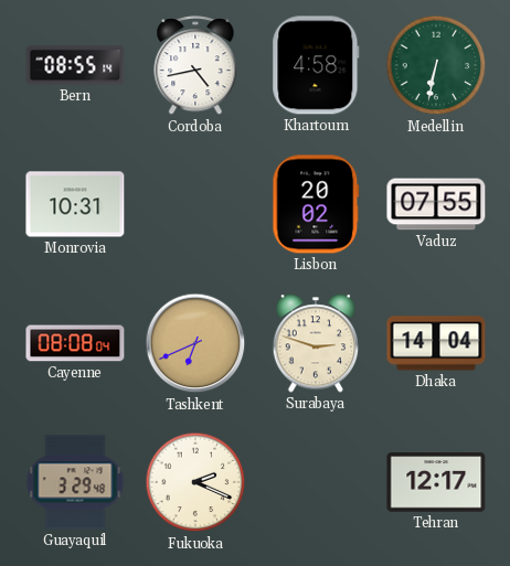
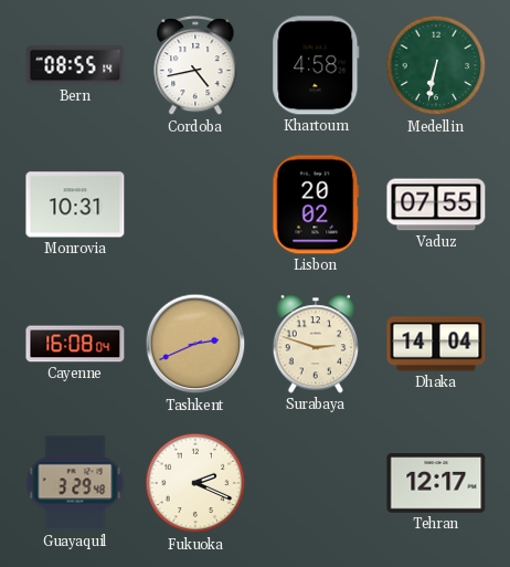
Cayenne: 08:08 -> 16:08
Tashkent: 6:41 -> 2:41
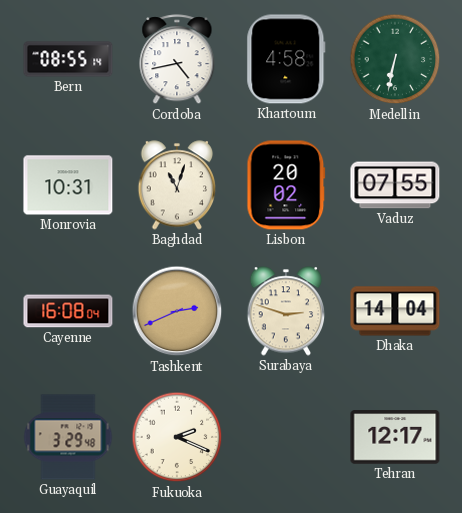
Baghdad: none -> 11:03
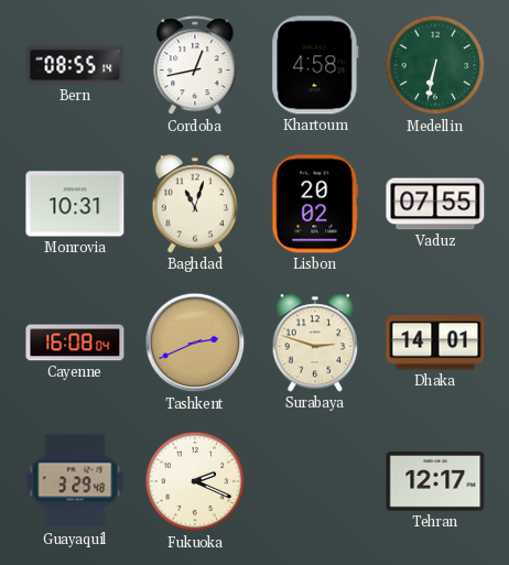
Cordoba: 4:43 -> 12:43
Dhaka: 14:04 -> 14:01
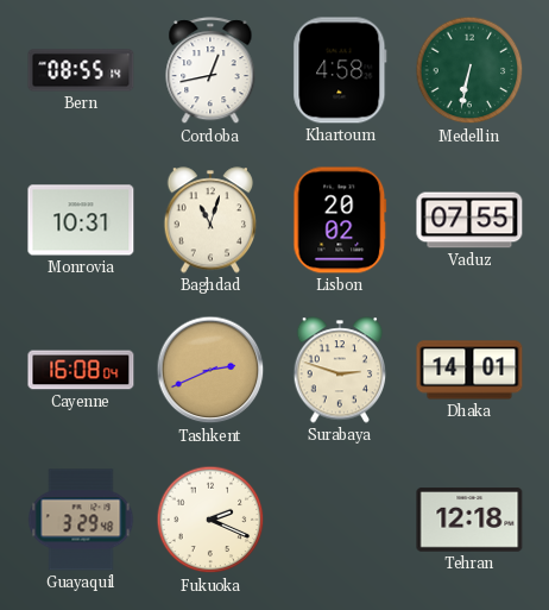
Tehran: 12:17 -> 12:18
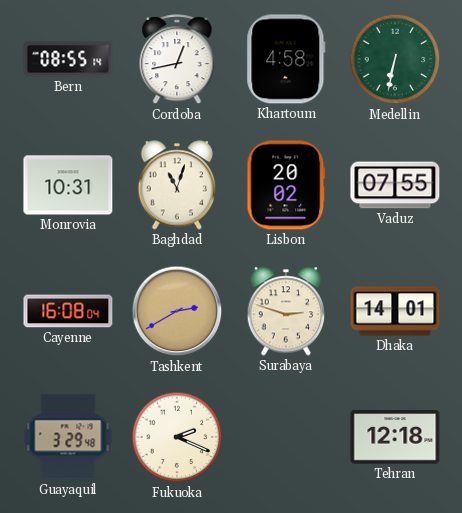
Tashkent: 2:41 -> 2:40
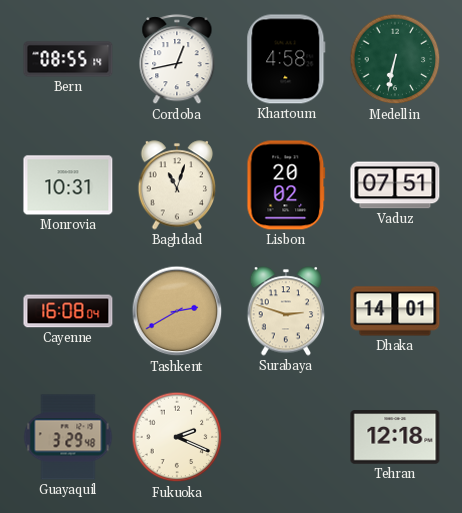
Vaduz: 07:55 -> 07:51
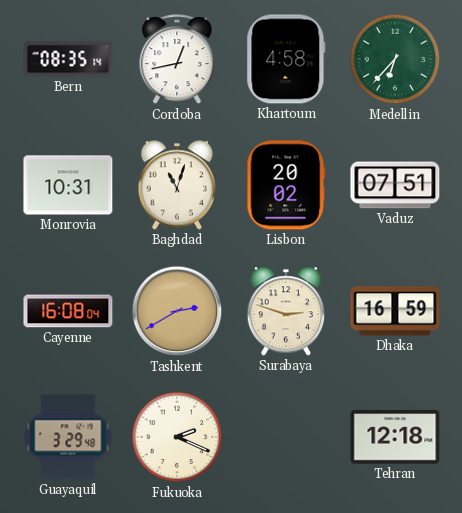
Bern: 08:55 -> 08:35
Medellin: 6:32 -> 6:37
Dhaka: 14:01 -> 16:59
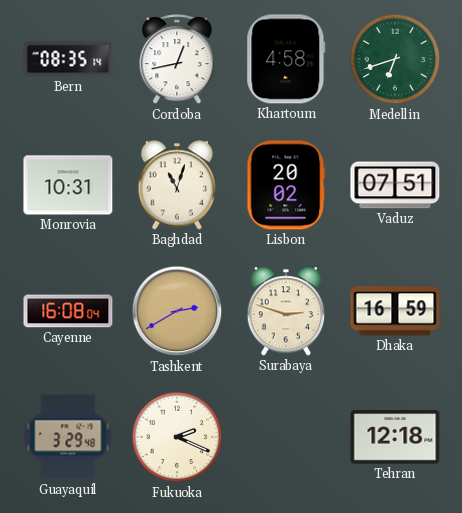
Medellin: 6:37 -> 6:42
